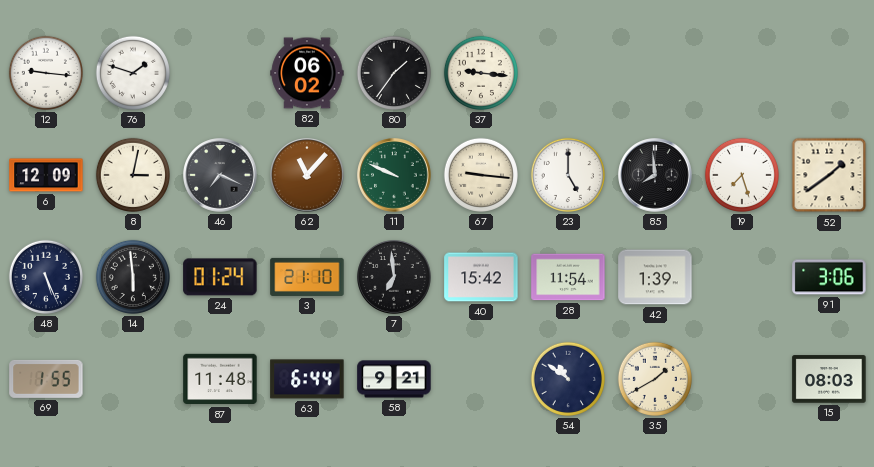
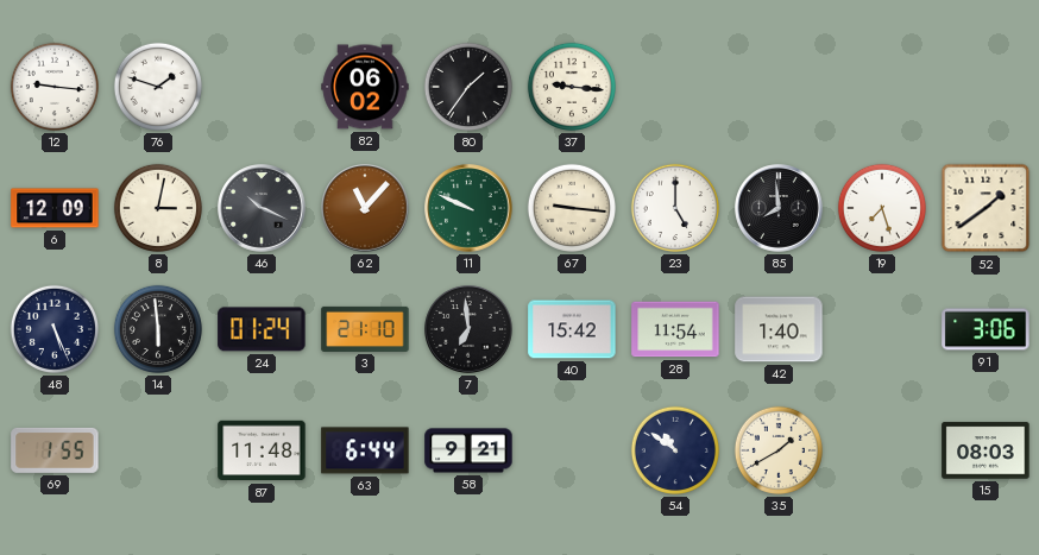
46: 7:19 -> 10:19
42: 1:39 -> 1:40
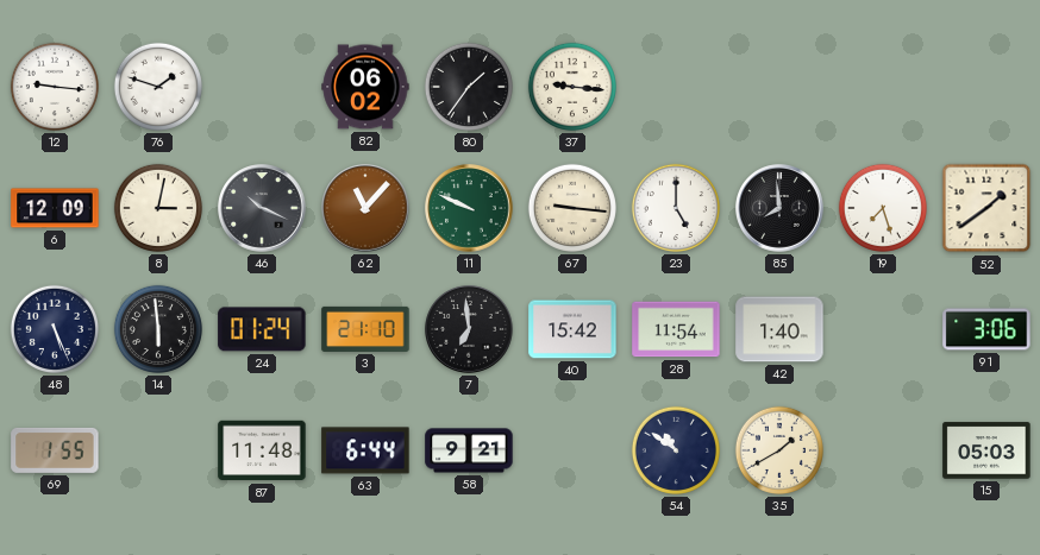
15: 08:03 -> 05:03
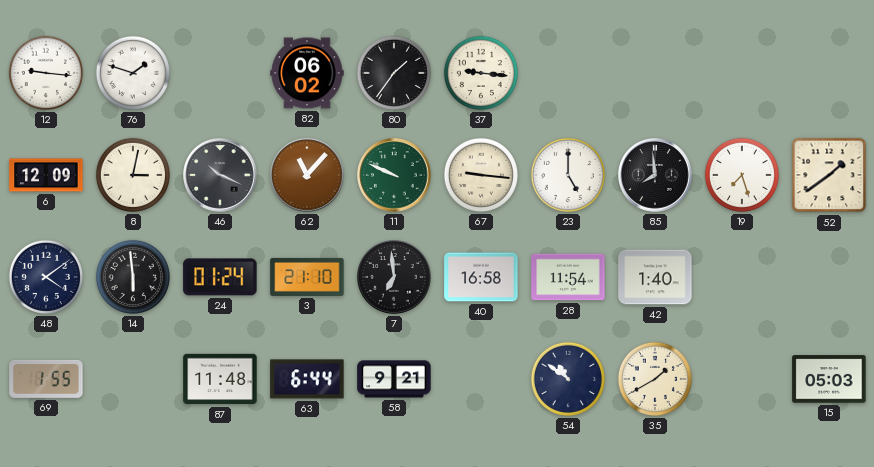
48: 5:26 -> 4:09
40: 15:42 -> 16:58
91: 3:06 -> none
